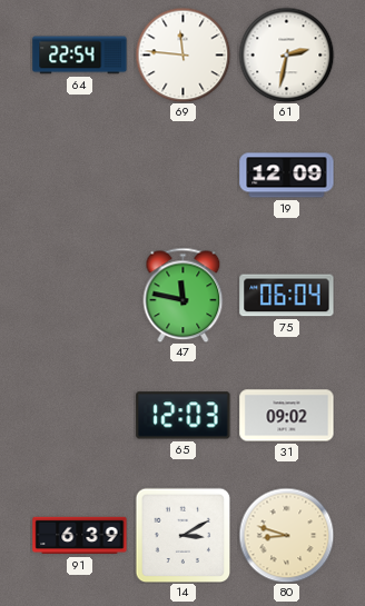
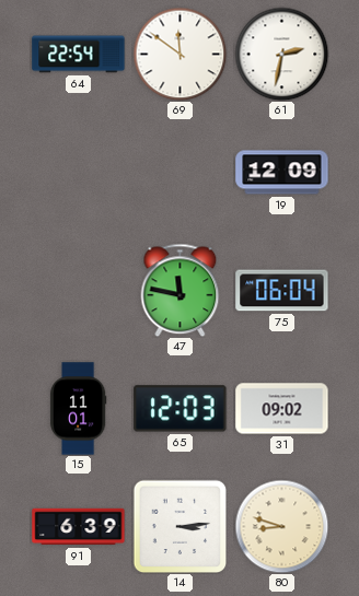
69: 11:46 -> 11:51
15: none -> 11:01
14: 3:10 -> 3:14
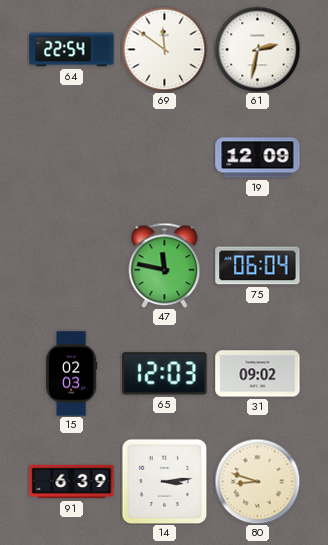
15: 11:01 -> 02:03
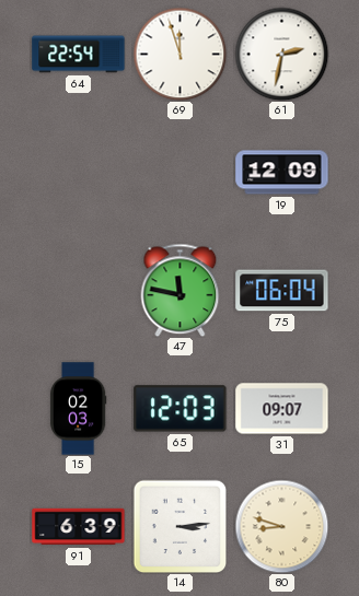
69: 11:51 -> 11:57
31: 09:02 -> 09:07
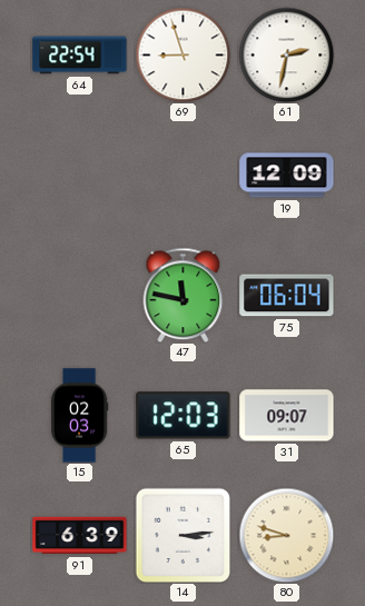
69: 11:57 -> 8:57
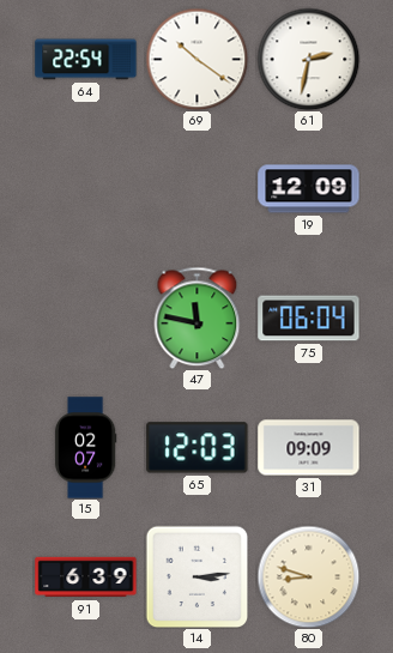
69: 8:57 -> 10:21
15: 02:03 -> 02:07
31: 09:07 -> 09:09
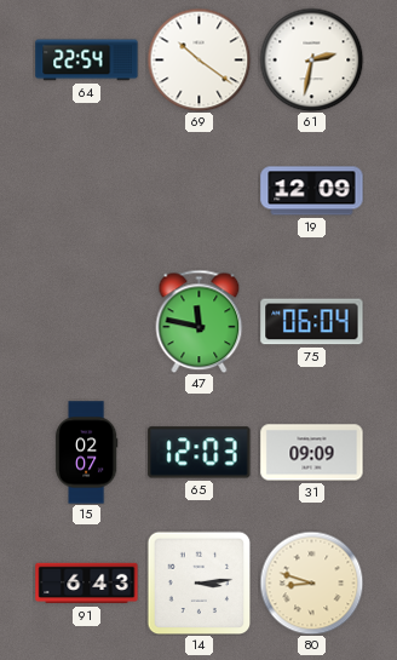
91: 6:39 -> 6:43
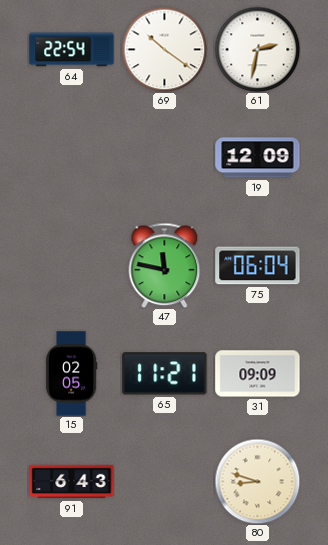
15: 02:07 -> 02:05
65: 12:03 -> 11:21
14: 3:14 -> none
